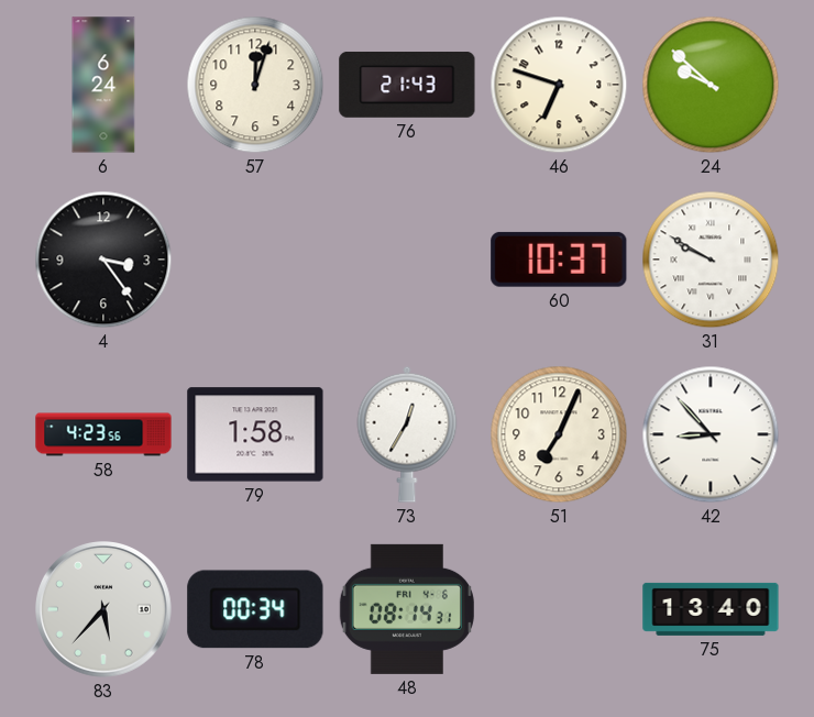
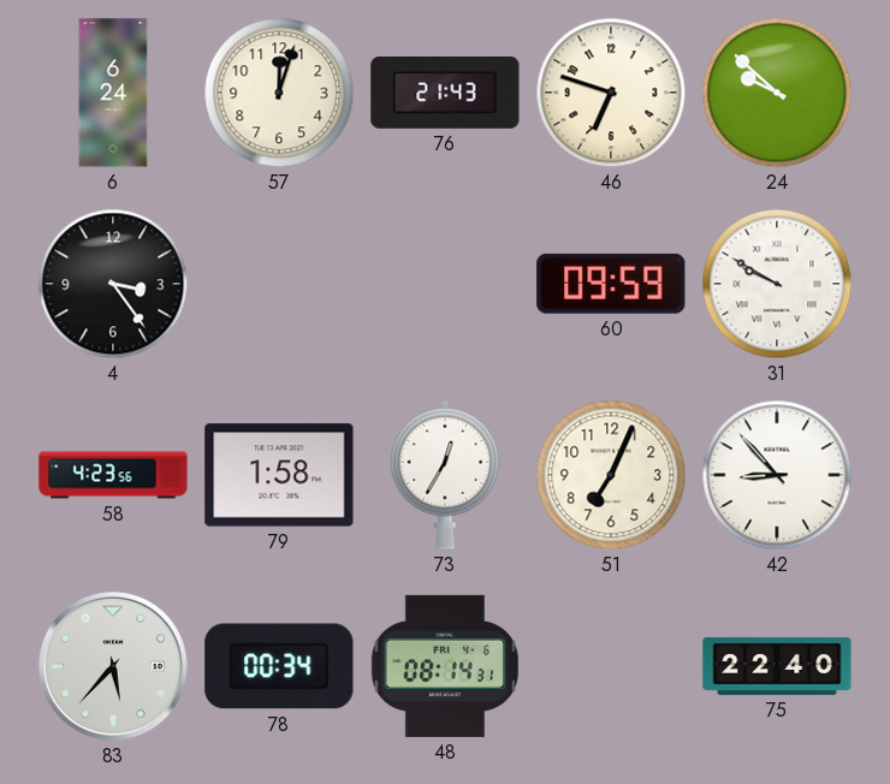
60: 10:37 -> 09:59
75: 13:40 -> 22:40
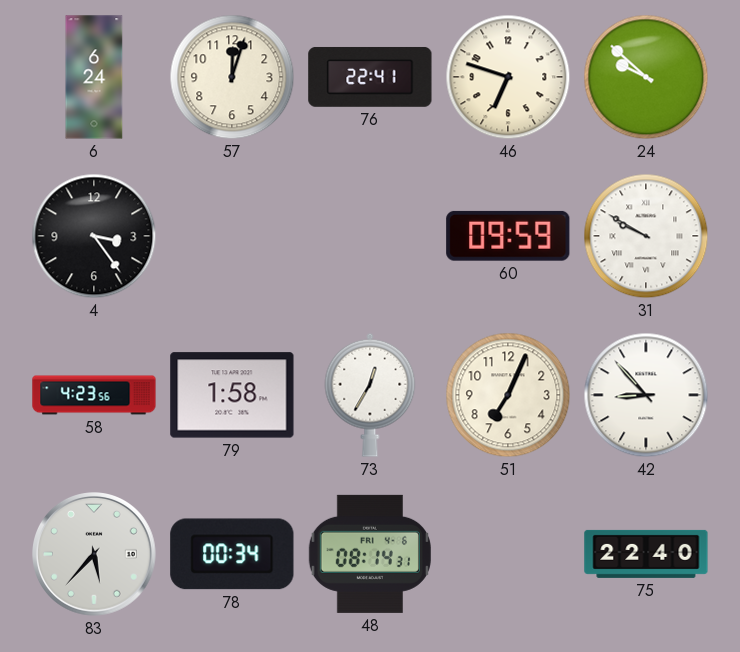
76: 21:43 -> 22:41
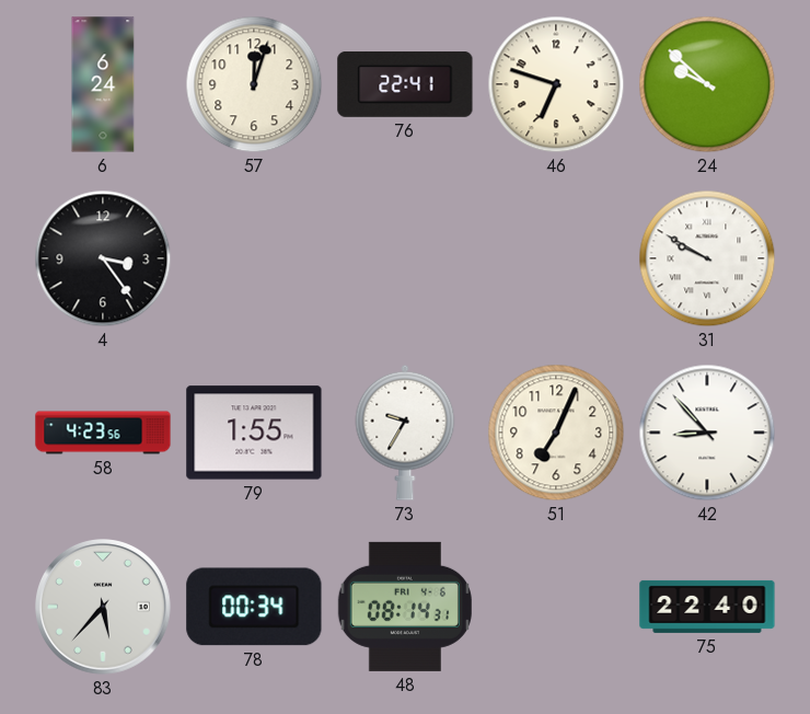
60: 09:59 -> none
79: 1:58 -> 1:55
73: 12:35 -> 9:35
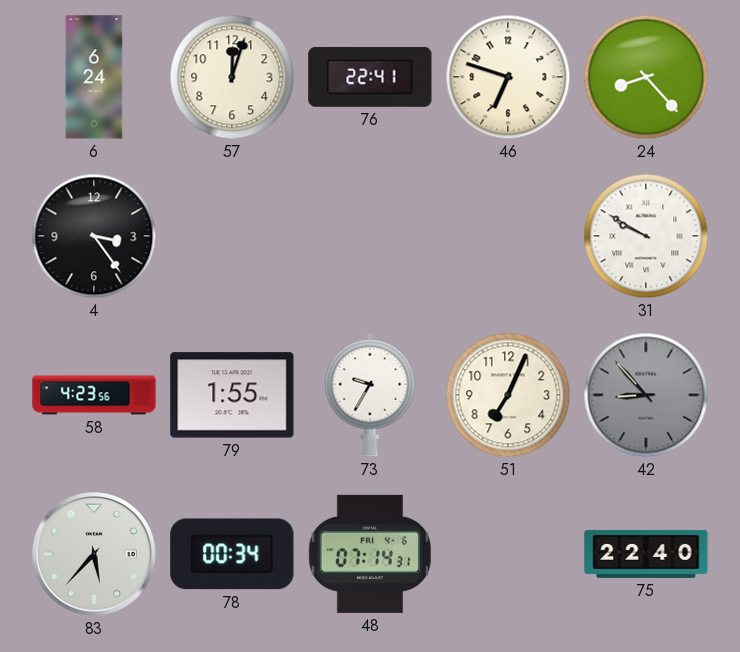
24: 9:52 -> 8:23
42 dial: white -> grey
48: 08:14 -> 07:14
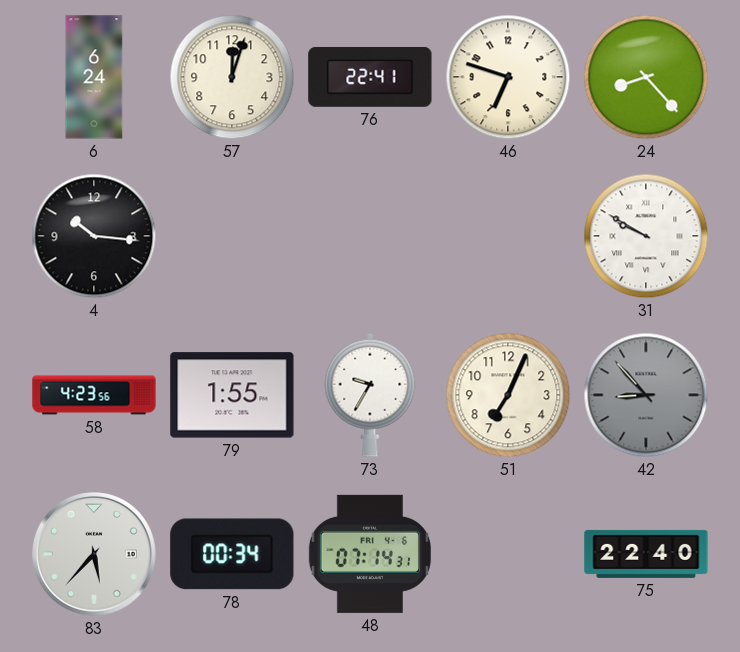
4: 3:24 -> 10:16
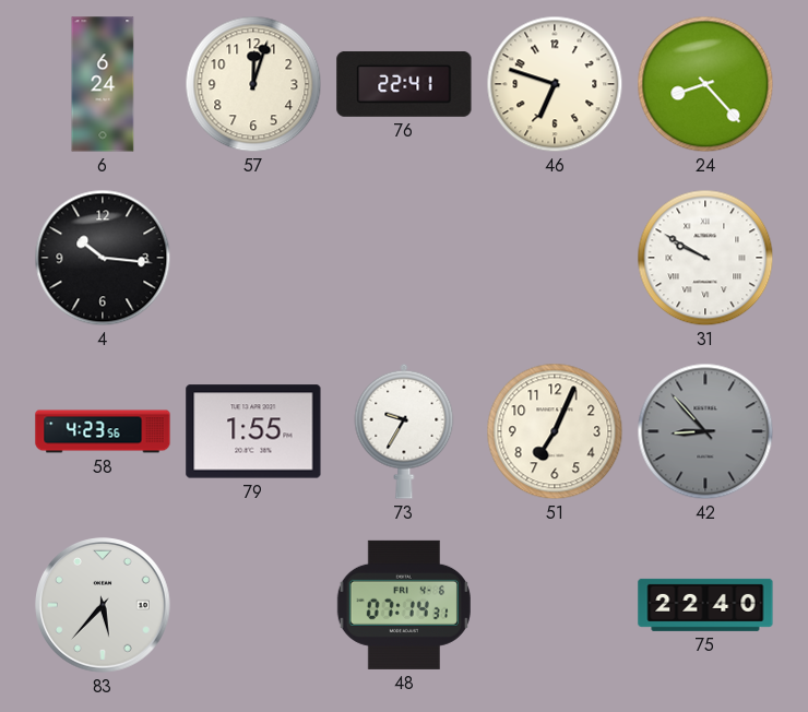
78: 00:34 -> none
